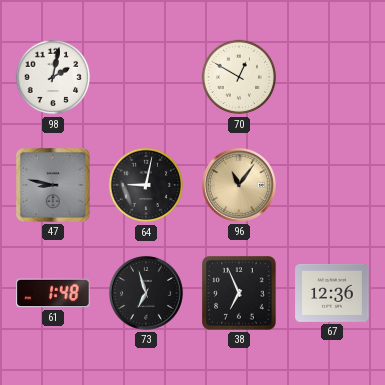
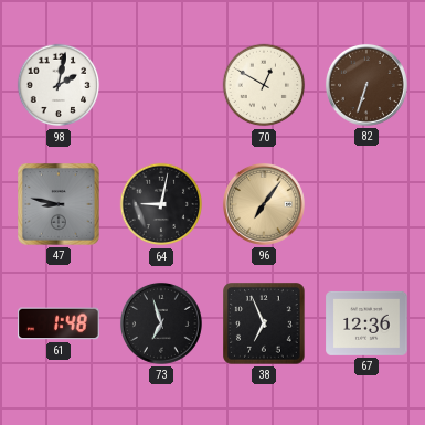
82: none -> 6:33
96: 11:06 -> 7:06
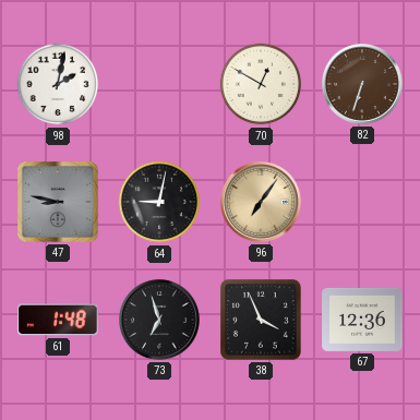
38: 6:56 -> 3:56
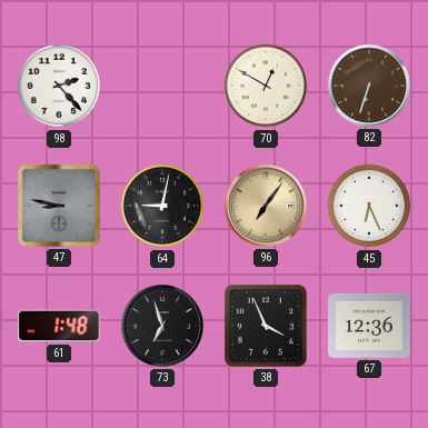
98: 2:02 -> 2:23
45: none -> 6:26
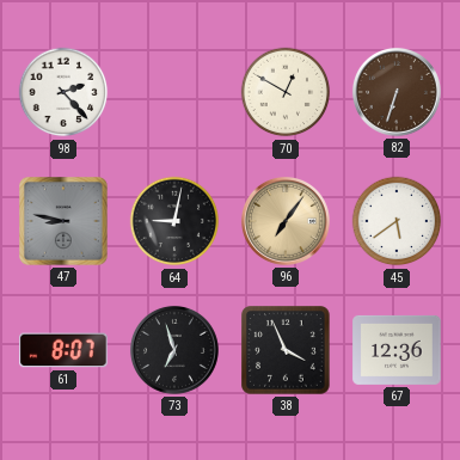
45: 6:26 -> 5:39
61: 1:48 -> 8:07
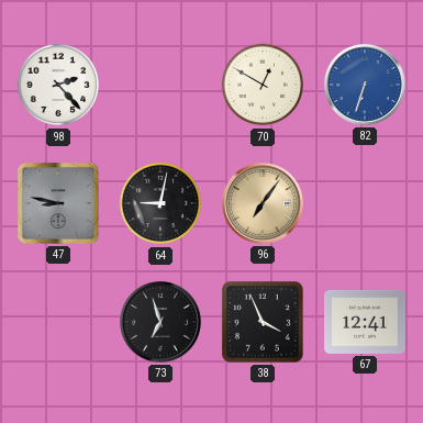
82 dial: brown -> blue
45: 5:39 -> none
61: 8:07 -> none
67: 12:36 -> 12:41
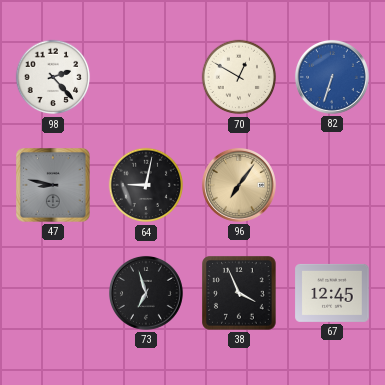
67: 12:41 -> 12:45
